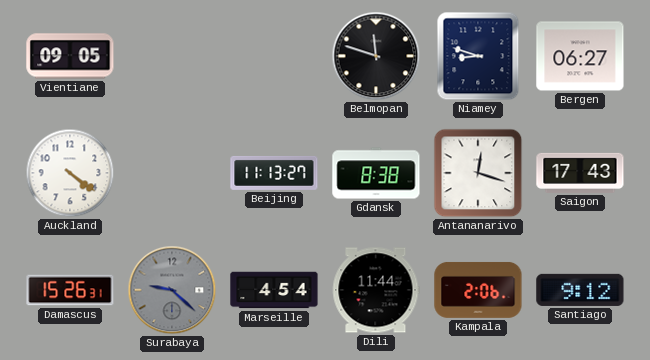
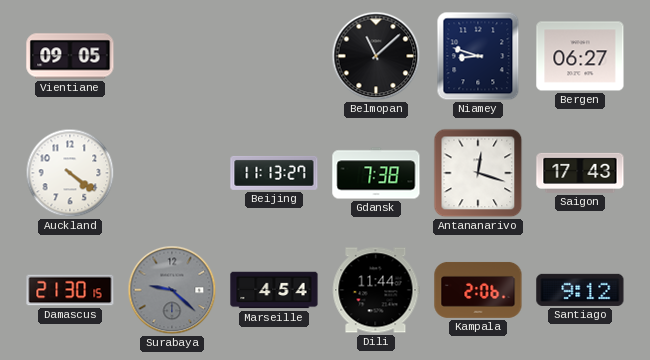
Belmopan: 11:48 -> 11:08
Gdansk: 8:38 -> 7:38
Damascus: 15:26 -> 21:30
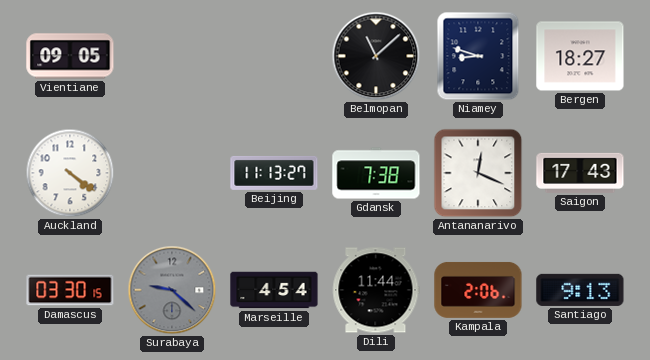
Bergen: 06:27 -> 18:27
Antananarivo: 12:18 -> 12:19
Damascus: 21:30 -> 03:30
Santiago: 9:12 -> 9:13
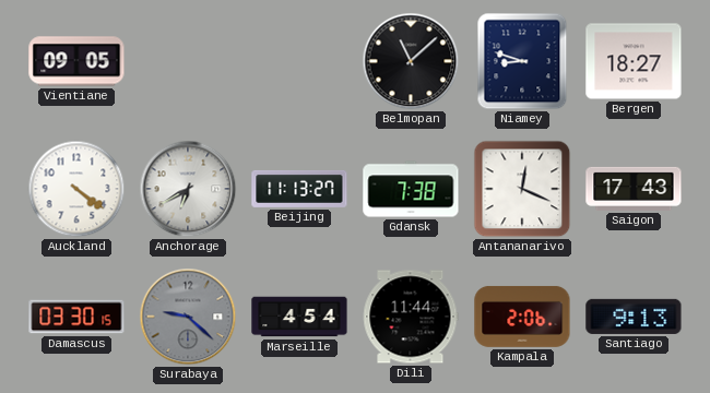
Anchorage: none -> 6:40
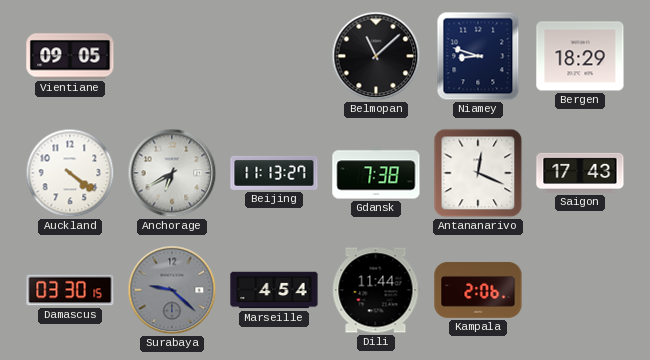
Bergen: 18:27 -> 18:29
Santiago: 9:13 -> none
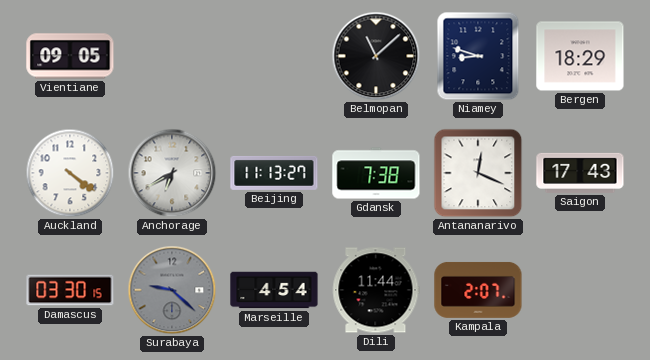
Kampala: 2:06 -> 2:07
